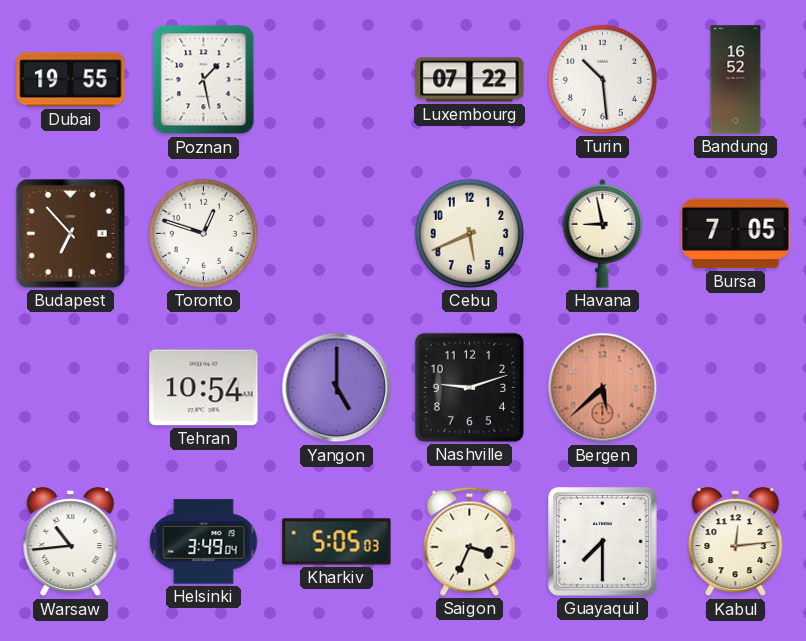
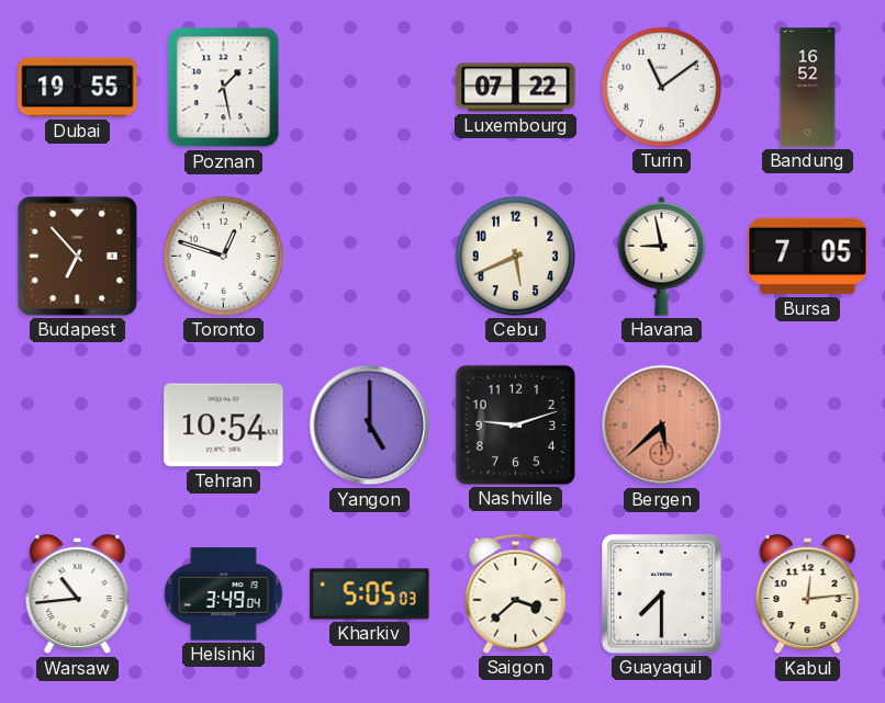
Turin: 10:29 -> 11:09
Saigon: 3:34 -> 3:38
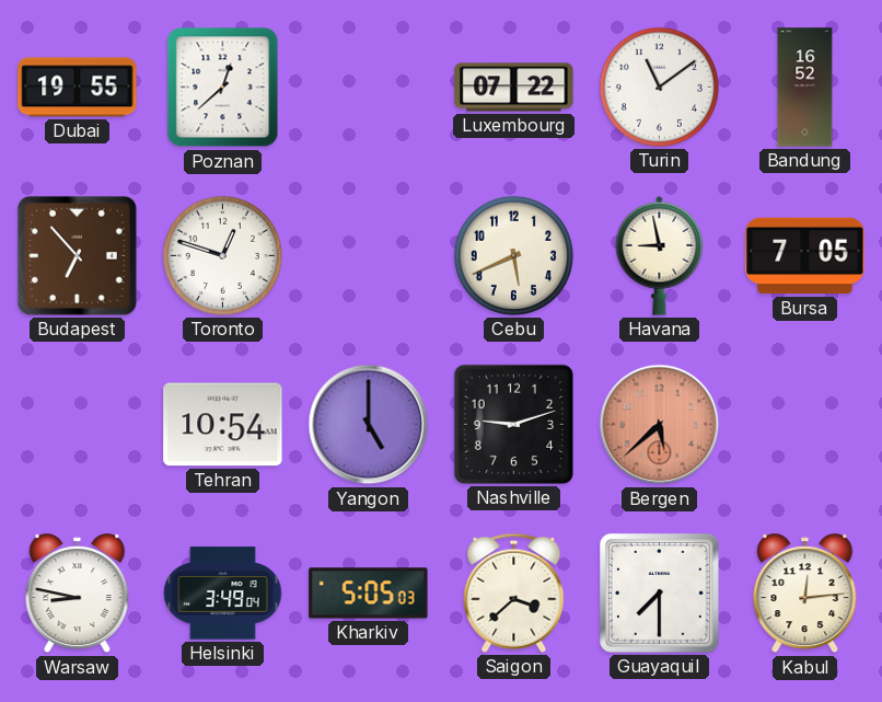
Poznan: 1:28 -> 12:38
Warsaw: 10:44 -> 8:47
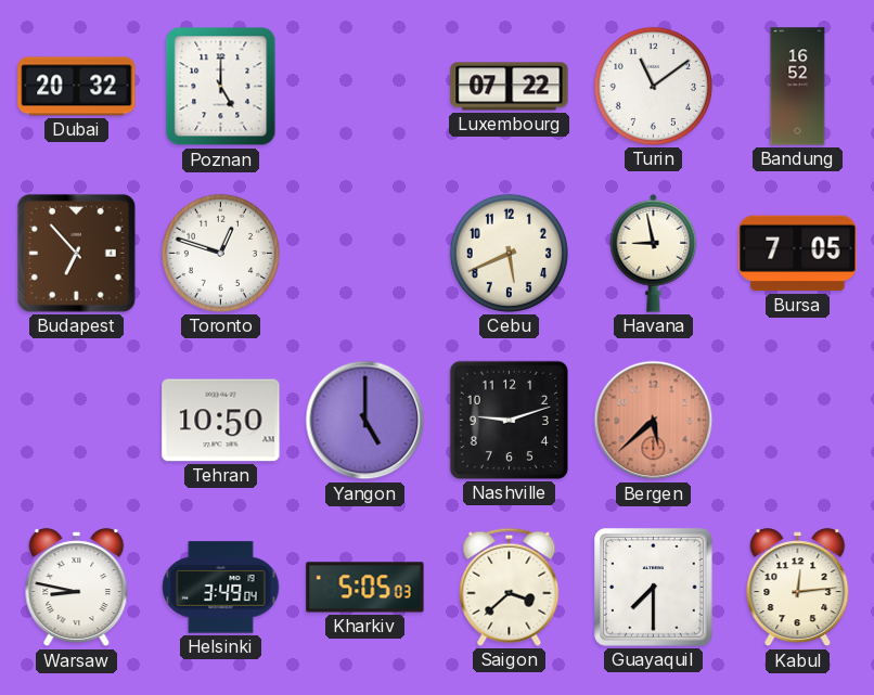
Dubai: 19:55 -> 20:32
Poznan: 12:38 -> 5:00
Tehran: 10:54 -> 10:50
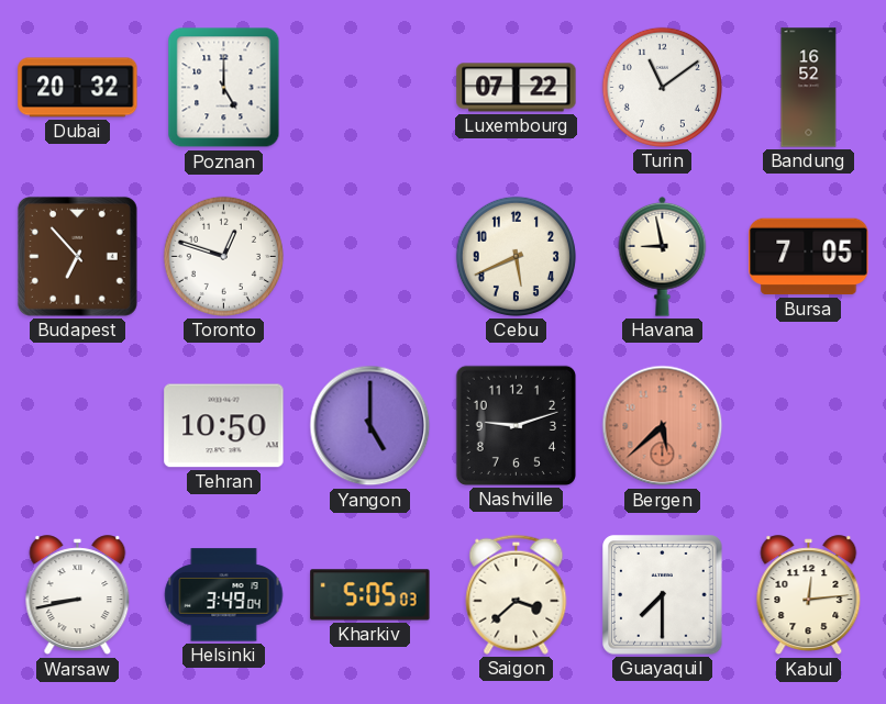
Warsaw: 8:47 -> 8:43
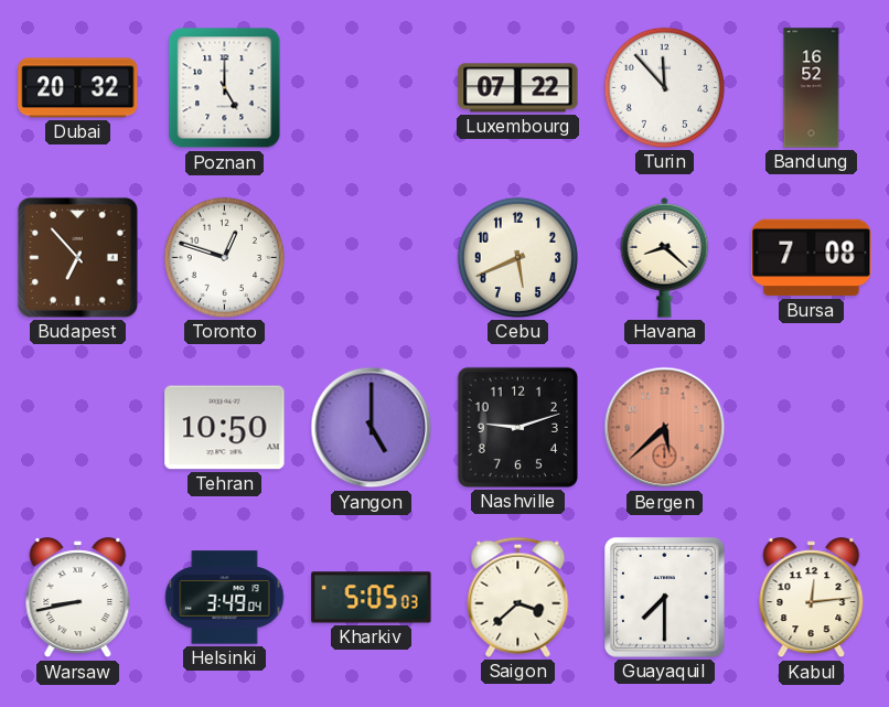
Turin: 11:09 -> 11:53
Havana: 8:58 -> 8:22
Bursa: 7:05 -> 7:08
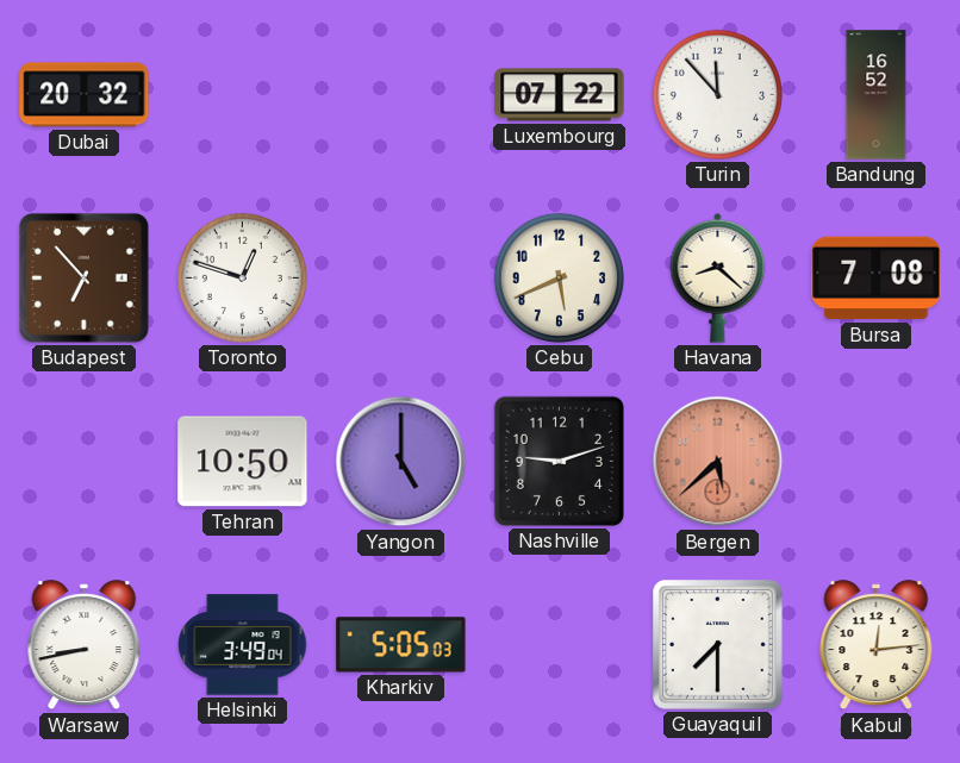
Poznan: 5:00 -> none
Saigon: 3:38 -> none
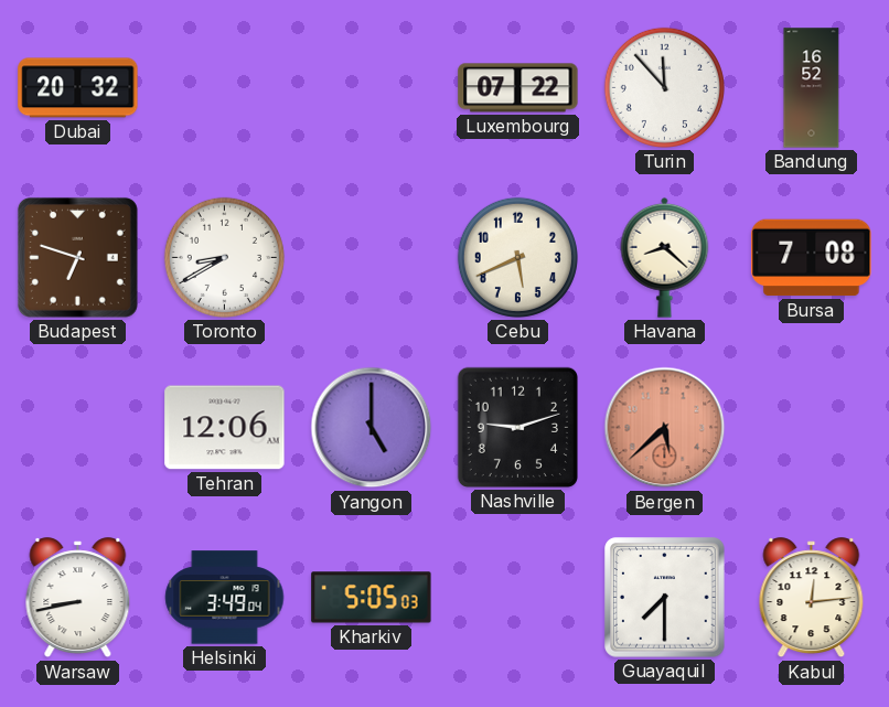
Budapest: 6:53 -> 6:48
Toronto: 12:48 -> 8:40
Tehran: 10:50 -> 12:06
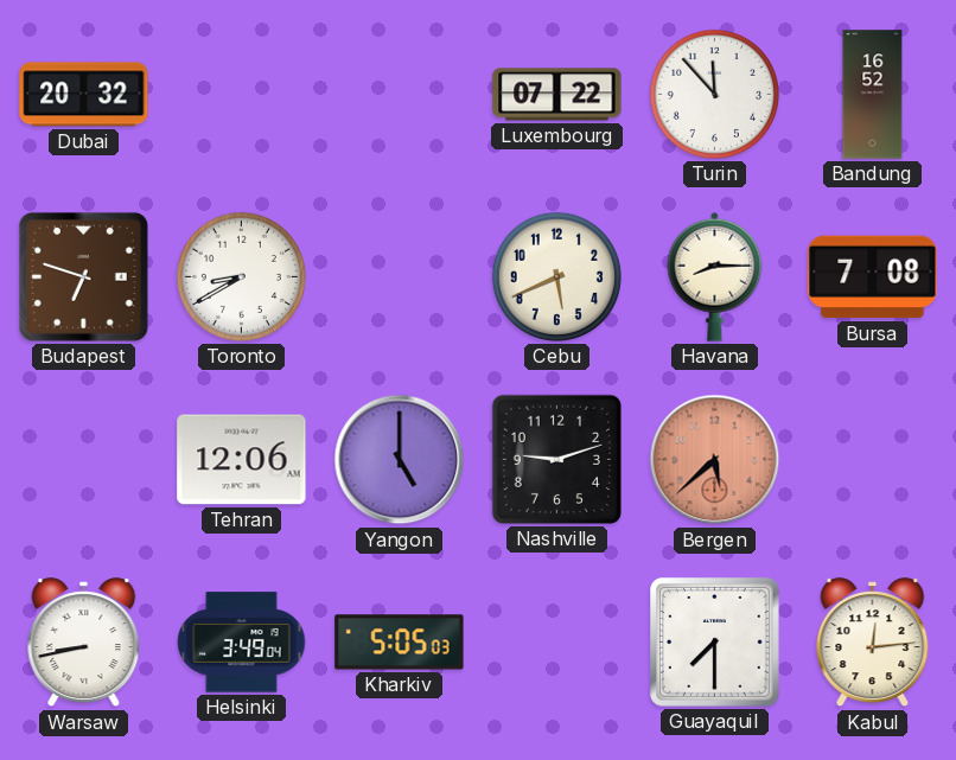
Havana: 8:22 -> 8:15
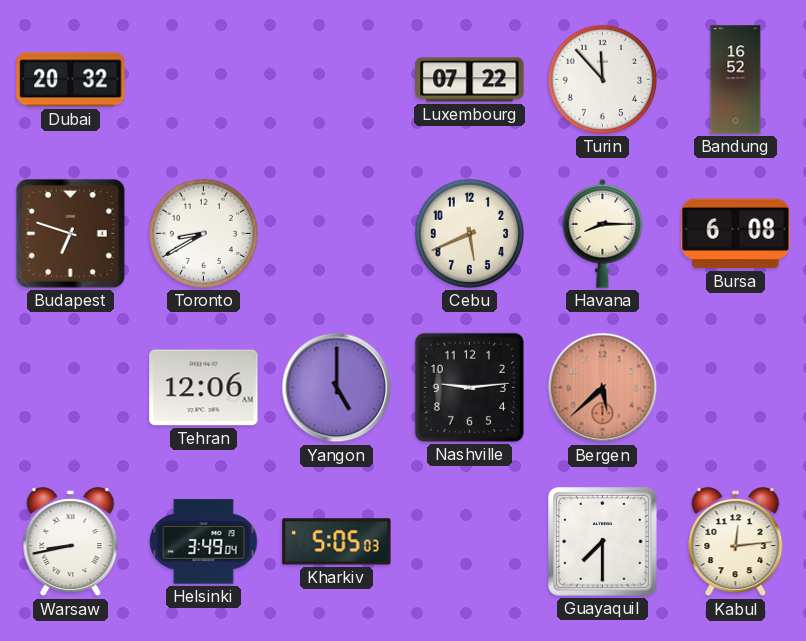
Bursa: 7:08 -> 6:08
Nashville: 9:12 -> 9:14
